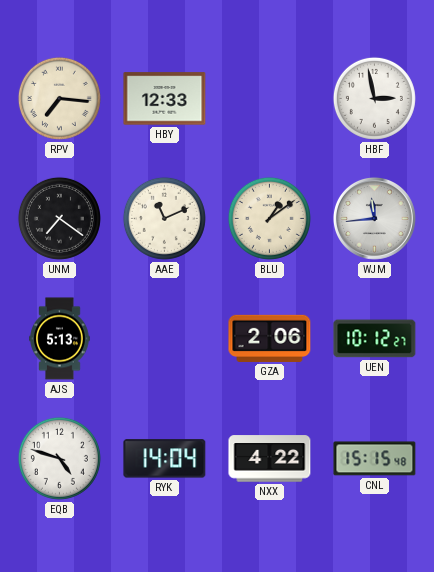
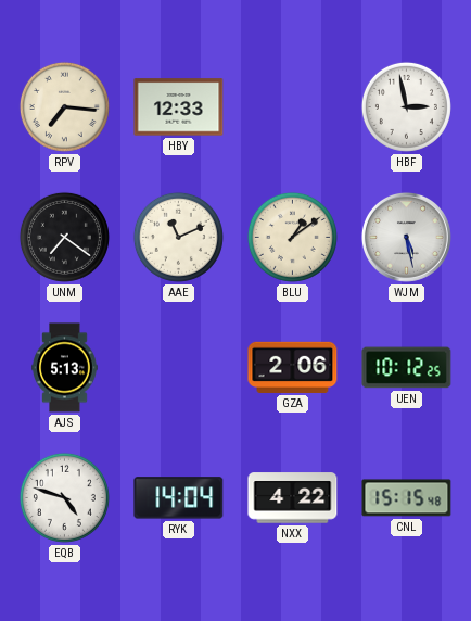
WJM: 11:44 -> 5:28
UEN: 10:12:27 -> 10:12:25
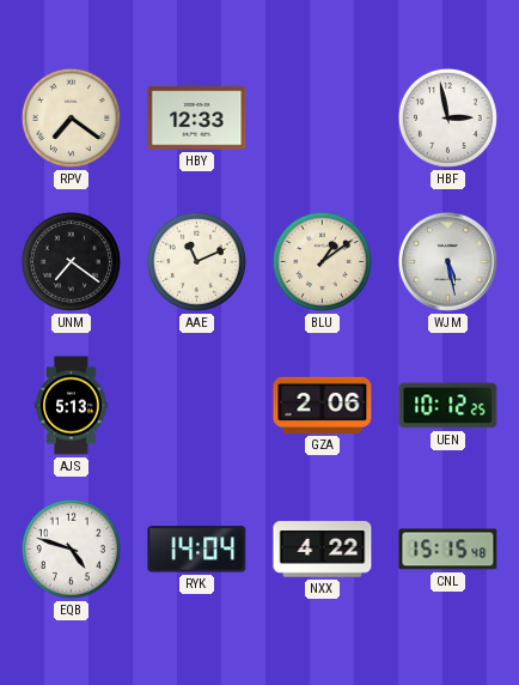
RPV: 7:16 -> 7:21
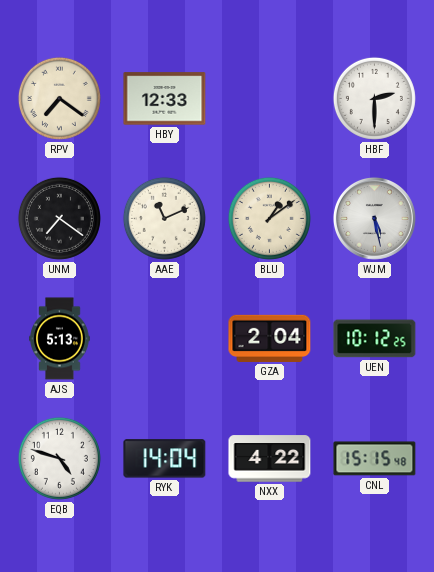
HBF: 2:58 -> 2:30
GZA: 2:06 -> 2:04
